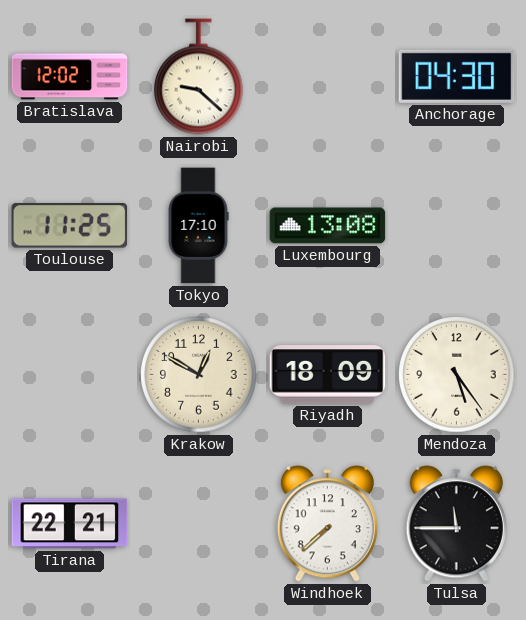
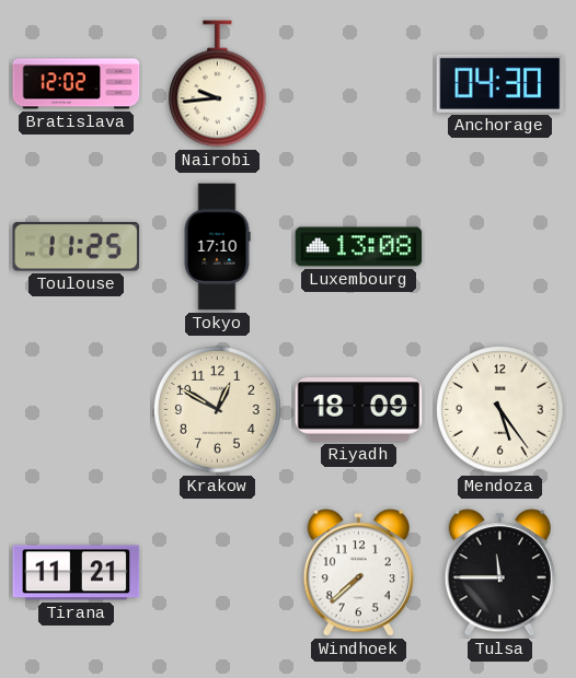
Nairobi: 9:22 -> 9:44
Tirana: 22:21 -> 11:21
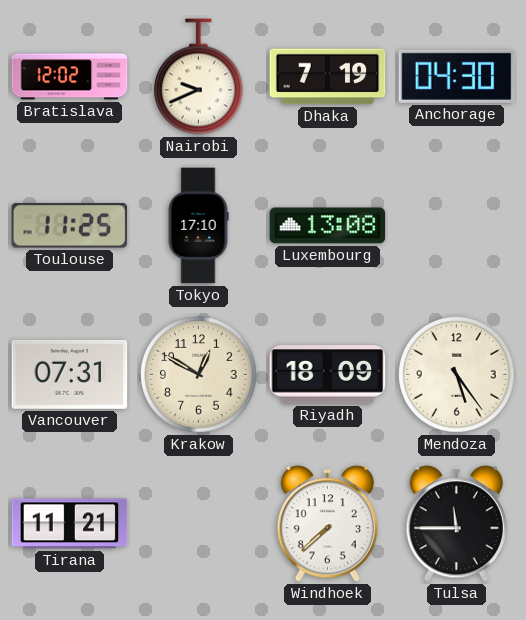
Nairobi: 9:44 -> 9:41
Dhaka: none -> 7:19
Vancouver: none -> 07:31
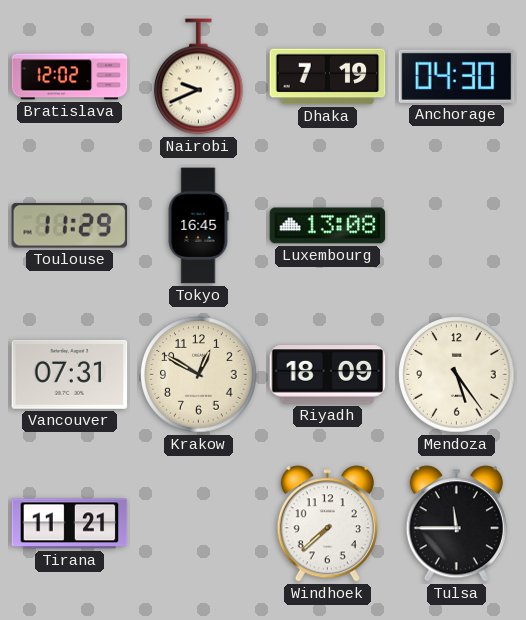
Toulouse: 11:25 -> 11:29
Tokyo: 17:10 -> 16:45
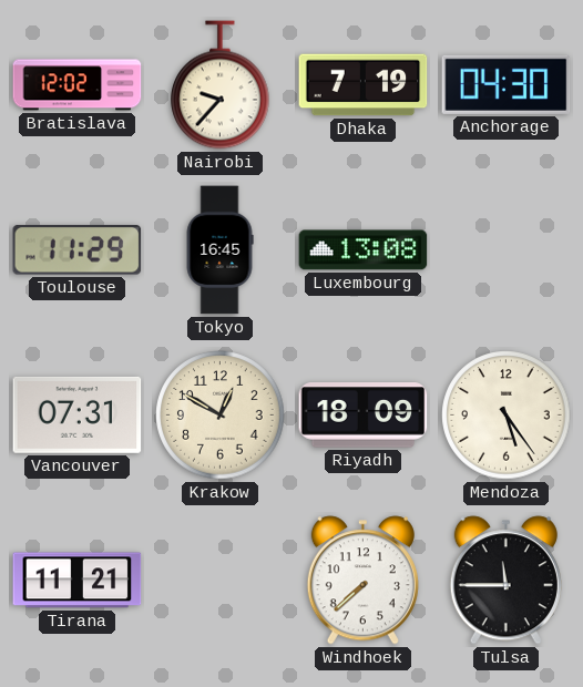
Nairobi: 9:41 -> 9:37
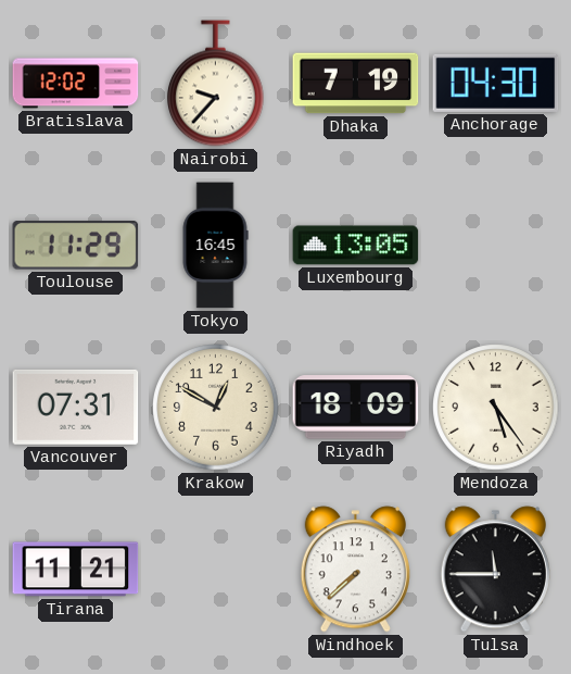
Luxembourg: 13:08 -> 13:05
